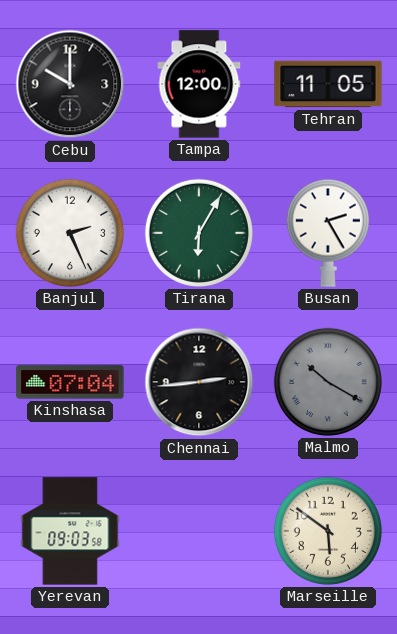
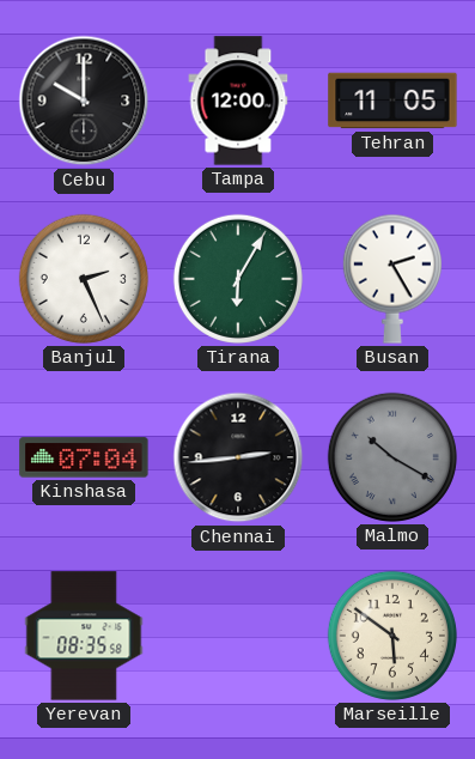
Yerevan: 09:03 -> 08:35
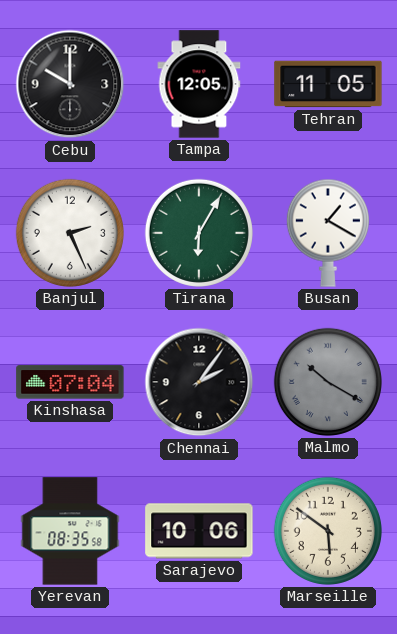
Tampa: 12:00 -> 12:05
Busan: 2:25 -> 1:20
Chennai: 2:44 -> 2:06
Sarajevo: none -> 10:06
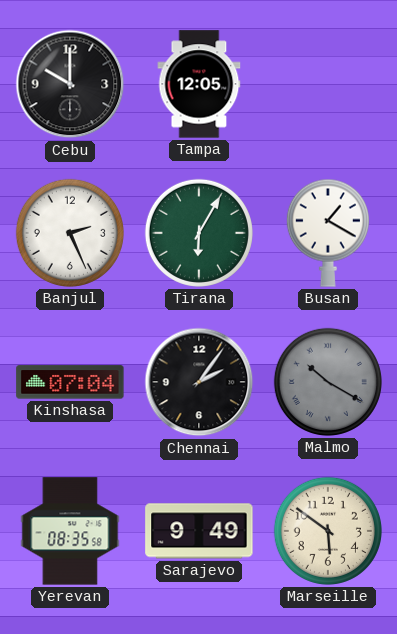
Tehran: 11:05 -> none
Sarajevo: 10:06 -> 9:49
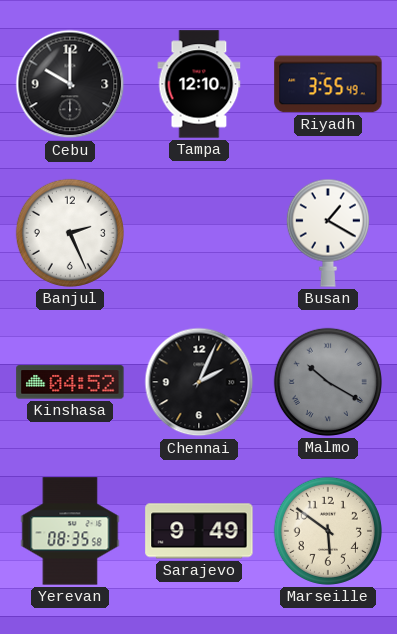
Tampa: 12:05 -> 12:10
Riyadh: none -> 3:55
Tirana: 6:05 -> none
Kinshasa: 07:04 -> 04:52
Chennai: 2:06 -> 2:04
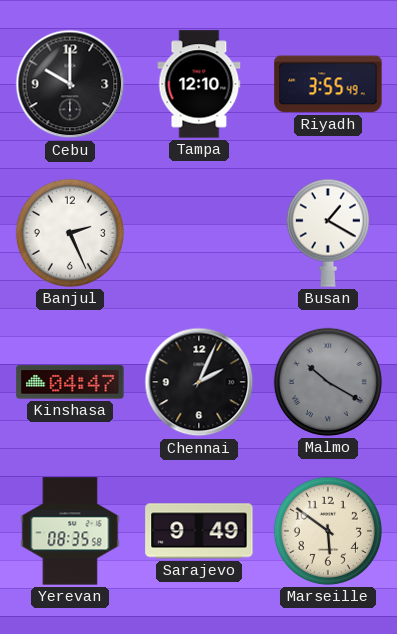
Kinshasa: 04:52 -> 04:47
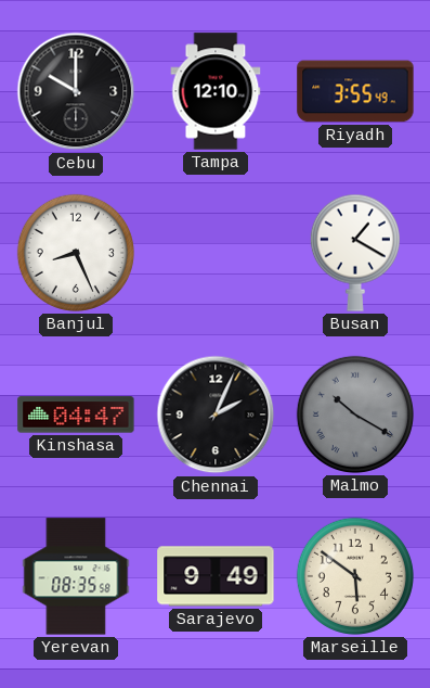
Banjul: 2:26 -> 8:26
